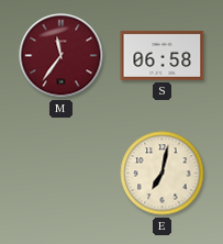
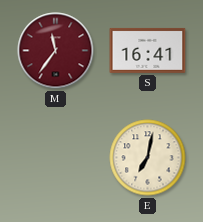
S: 06:58 -> 16:41
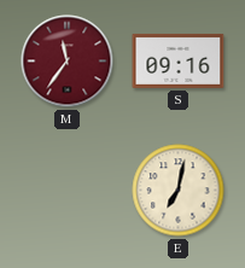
S: 16:41 -> 09:16
